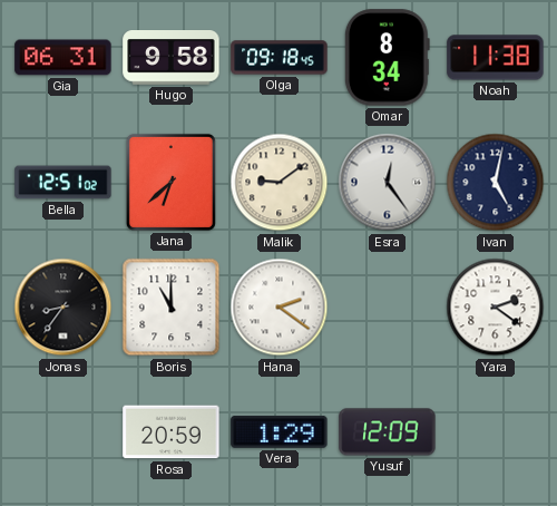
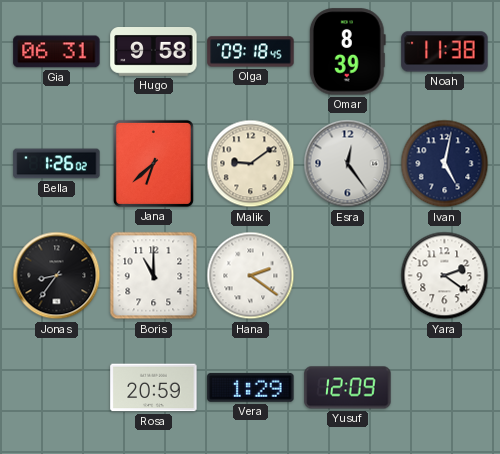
Omar: 8:34 -> 8:39
Bella: 12:51 -> 1:26
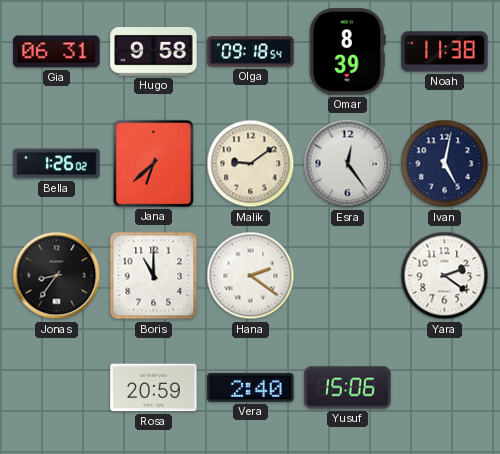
Olga: 09:18:45 -> 09:18:54
Vera: 1:29 -> 2:40
Yusuf: 12:09 -> 15:06
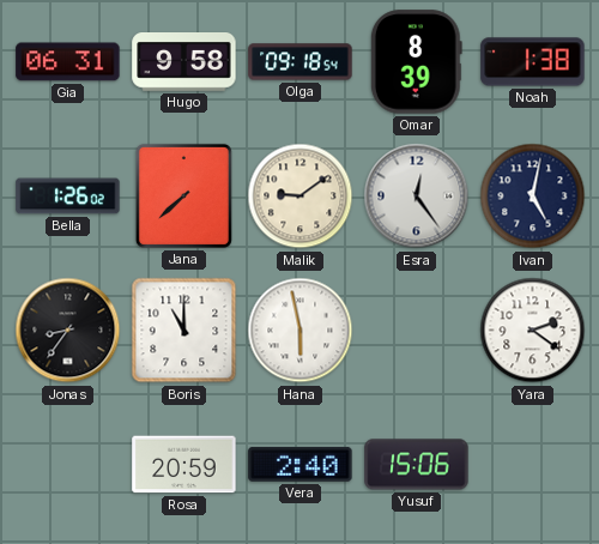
Noah: 11:38 -> 1:38
Jana: 6:38 -> 7:38
Hana: 2:21 -> 5:58
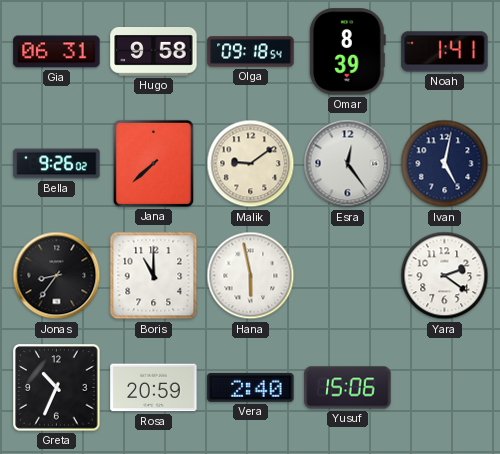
Noah: 1:38 -> 1:41
Bella: 1:26 -> 9:26
Greta: none -> 10:34
